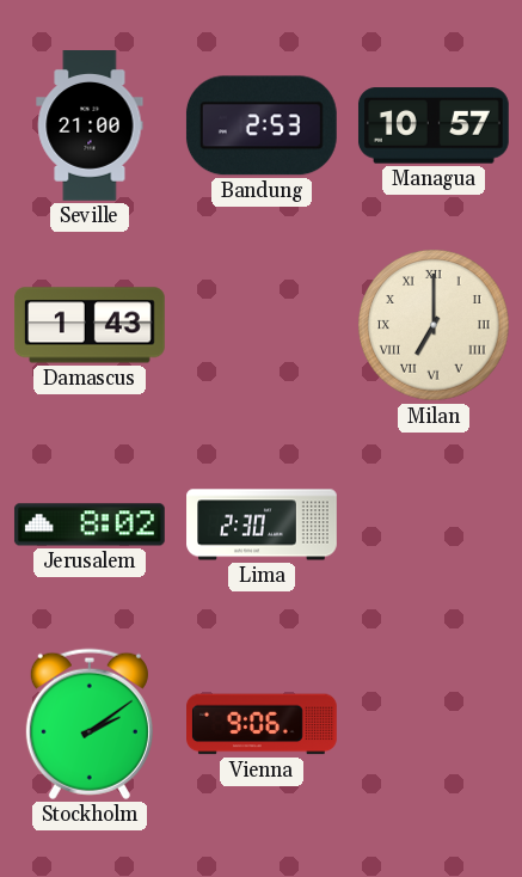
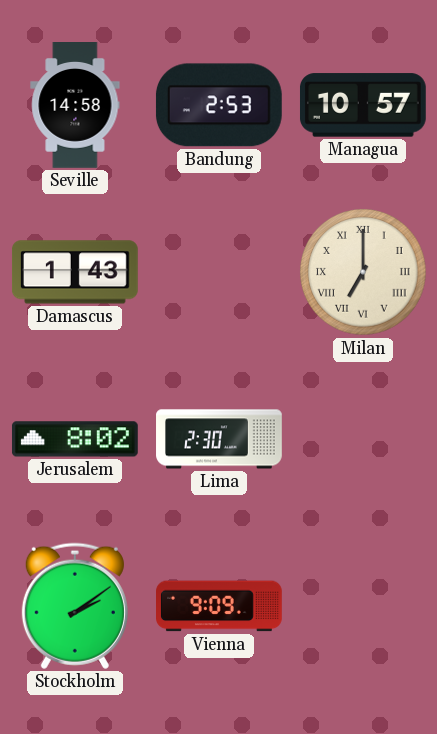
Seville: 21:00 -> 14:58
Vienna: 9:06 -> 9:09
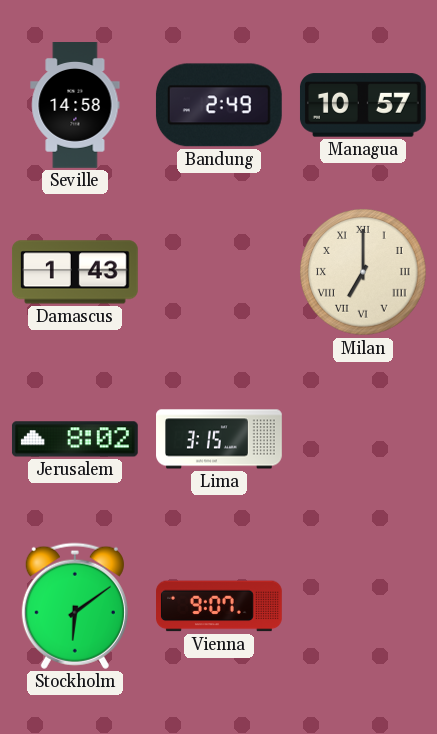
Bandung: 2:53 -> 2:49
Lima: 2:30 -> 3:15
Stockholm: 2:09 -> 6:09
Vienna: 9:09 -> 9:07
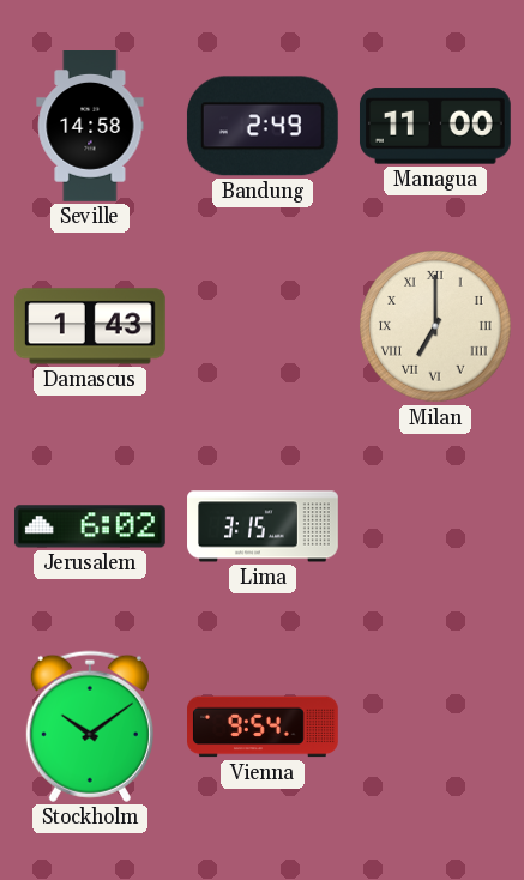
Managua: 10:57 -> 11:00
Jerusalem: 8:02 -> 6:02
Stockholm: 6:09 -> 10:09
Vienna: 9:07 -> 9:54
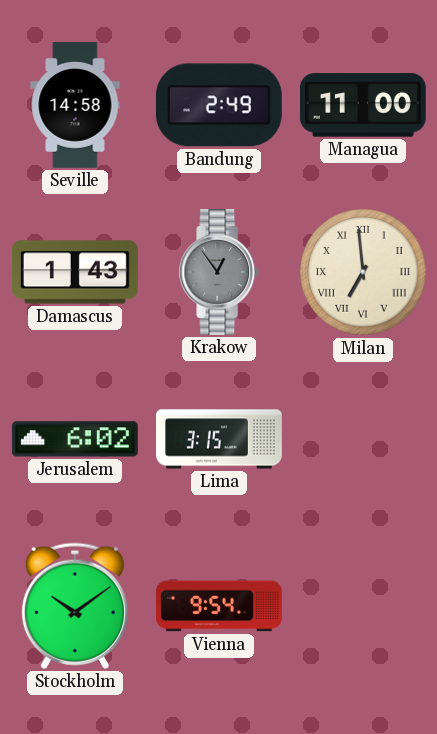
Krakow: none -> 12:54
Milan: 7:00 -> 6:59
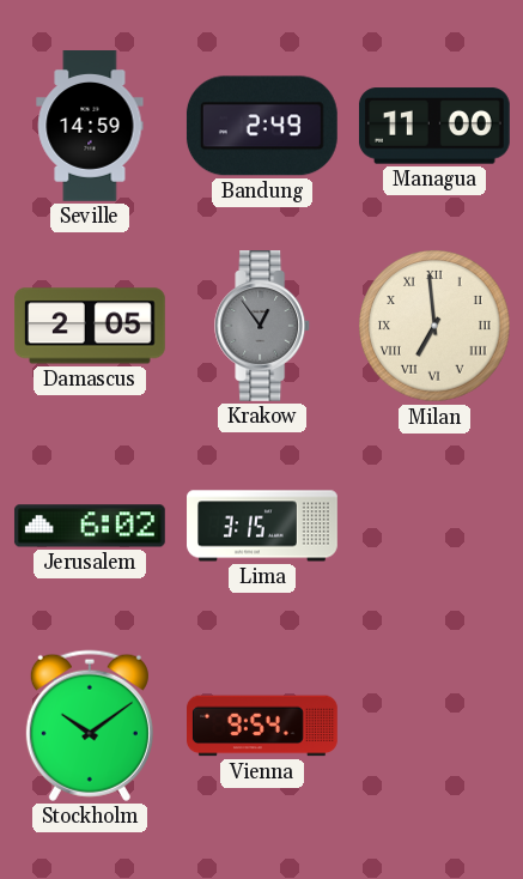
Seville: 14:58 -> 14:59
Damascus: 1:43 -> 2:05
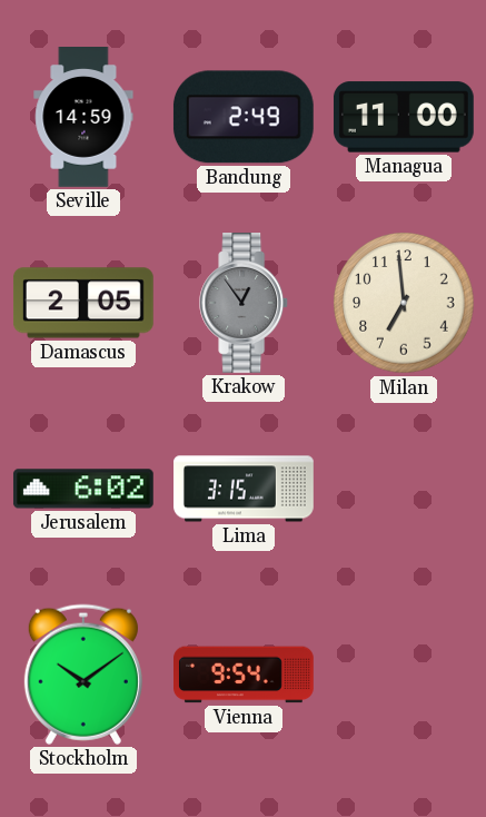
Milan numerals: Roman -> Arabic
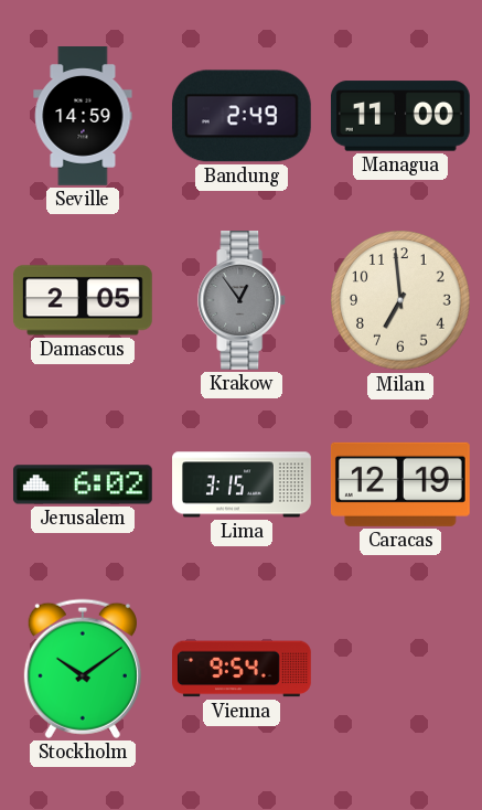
Caracas: none -> 12:19
